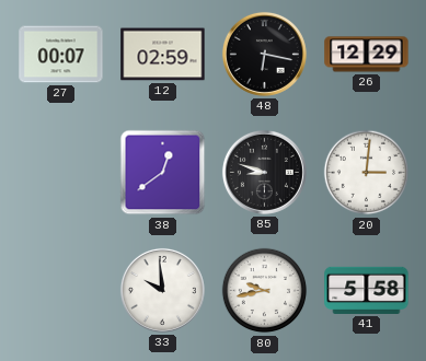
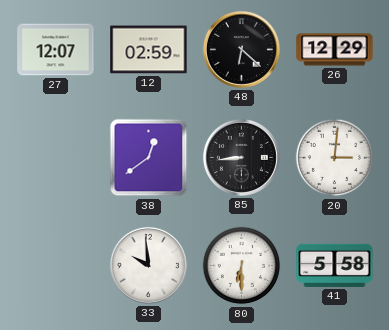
27: 00:07 -> 12:07
48: 6:17 -> 6:22
85: 8:48 -> 8:44
80: 9:43 -> 6:30
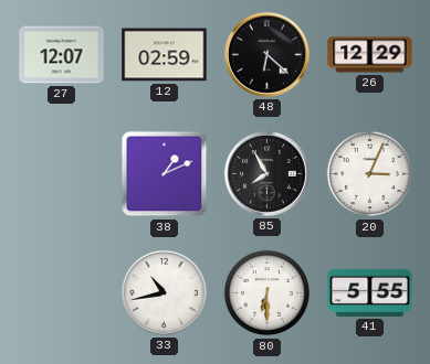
38: 12:39 -> 1:11
85: 8:44 -> 7:55
20: 3:01 -> 3:04
33: 9:59 -> 10:43
41: 5:58 -> 5:55
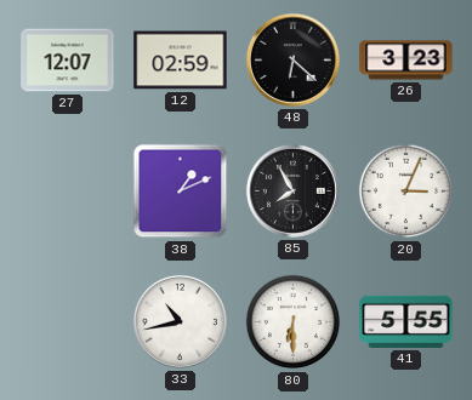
26: 12:29 -> 3:23
